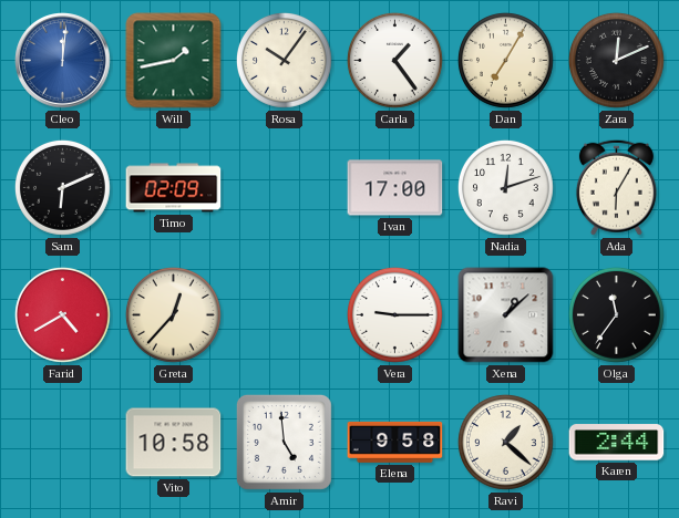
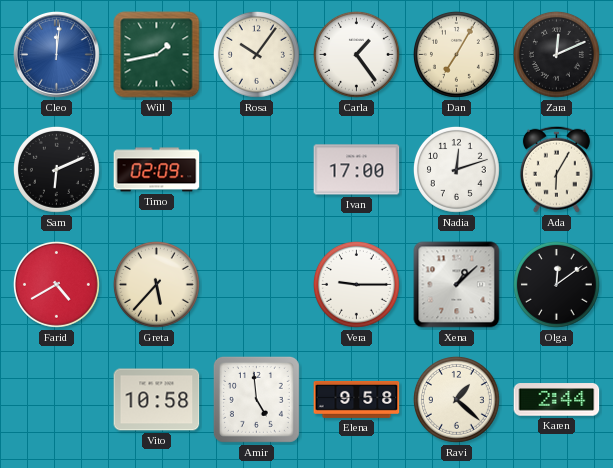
Greta: 12:37 -> 5:37
Olga: 11:36 -> 12:09
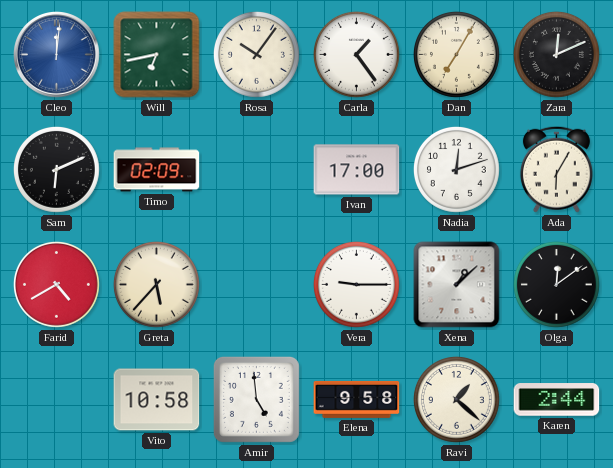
Will: 1:43 -> 6:43
